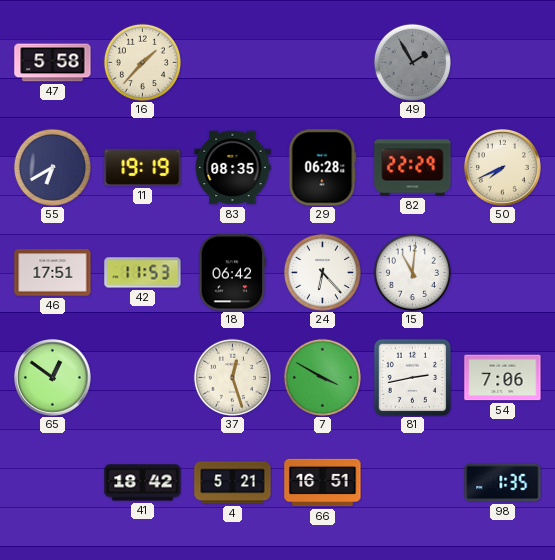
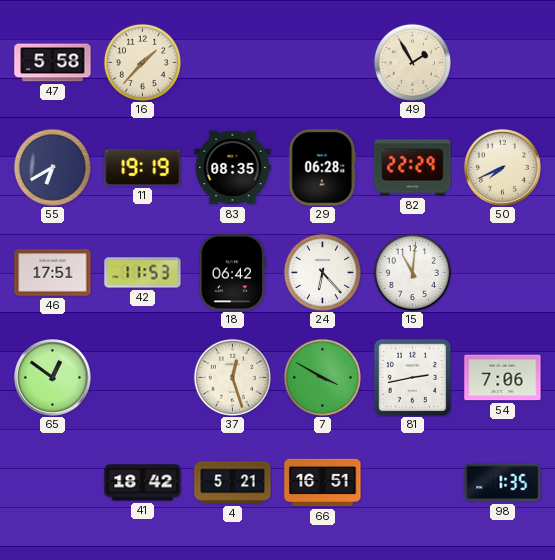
49 dial: grey -> cream
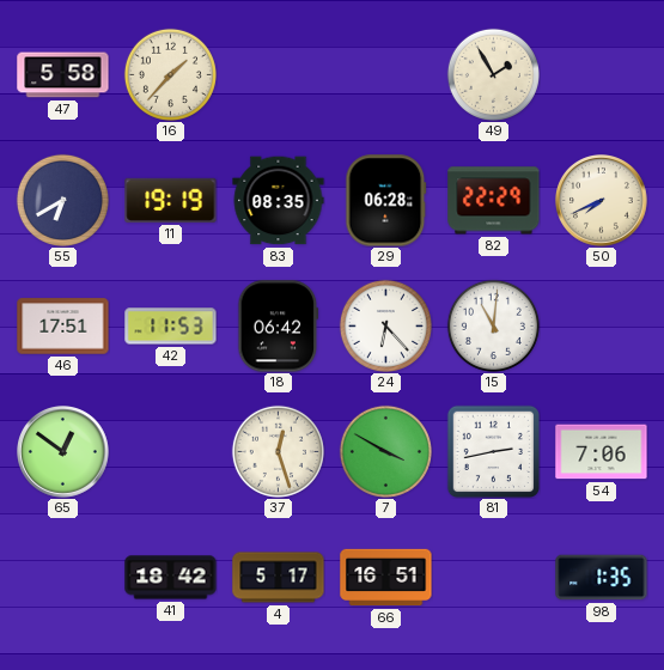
4: 5:21 -> 5:17
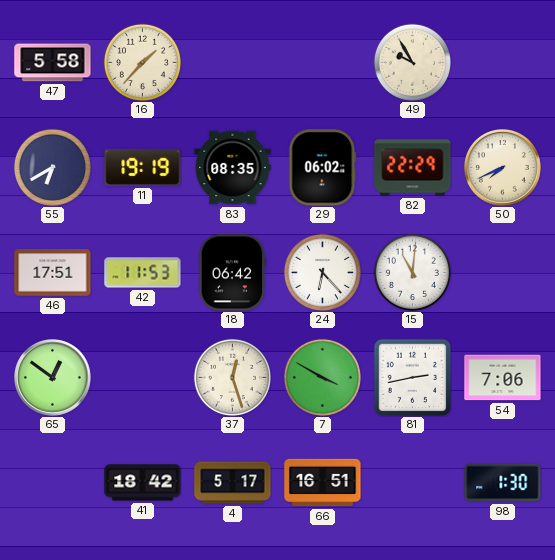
49: 1:55 -> 9:55
29: 06:28 -> 06:02
98: 1:35 -> 1:30
